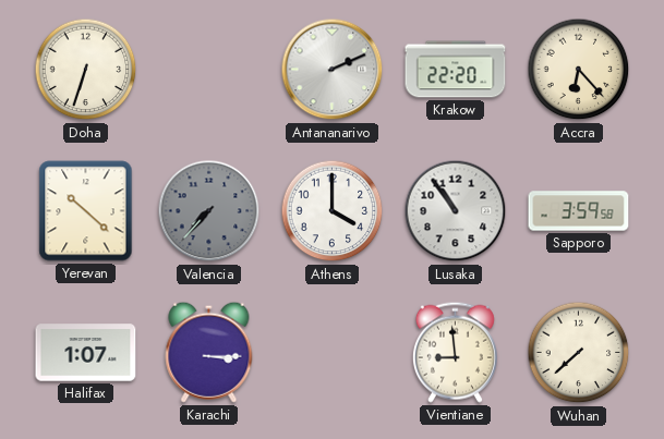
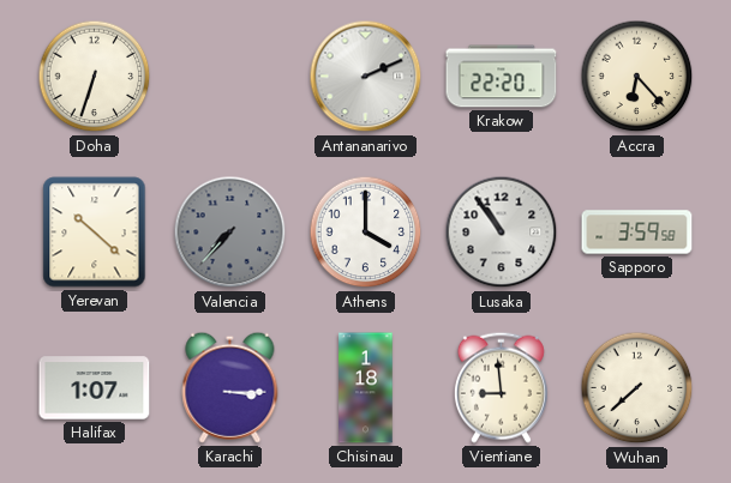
Chisinau: none -> 1:18
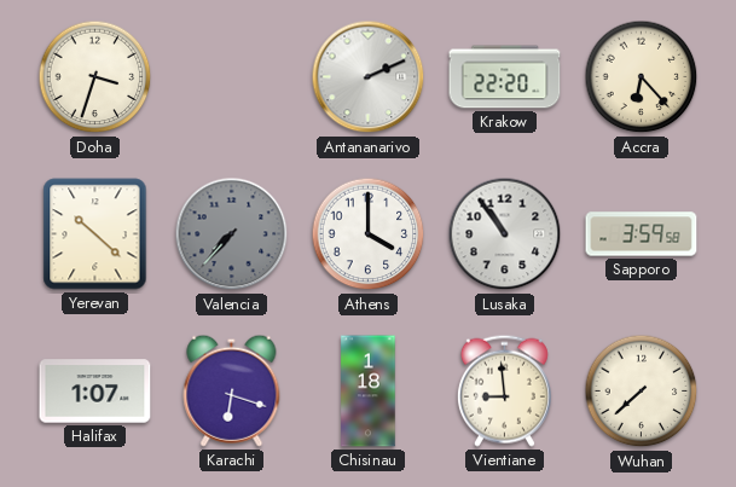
Doha: 6:33 -> 3:33
Karachi: 3:15 -> 6:18
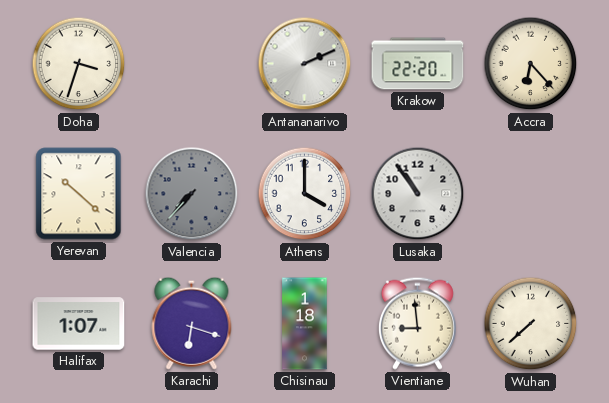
Sapporo: 3:59 -> none
